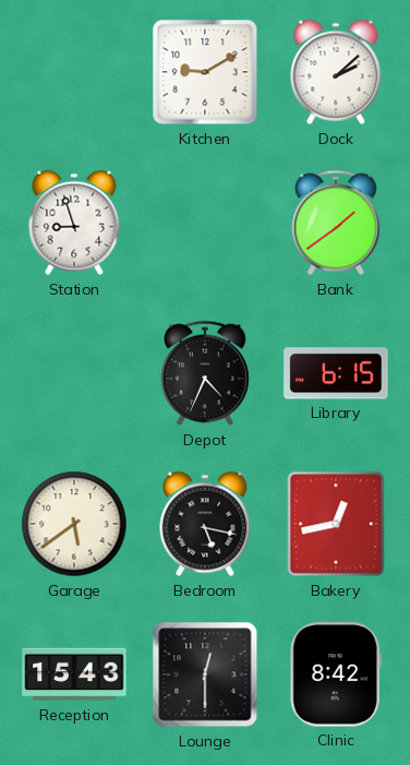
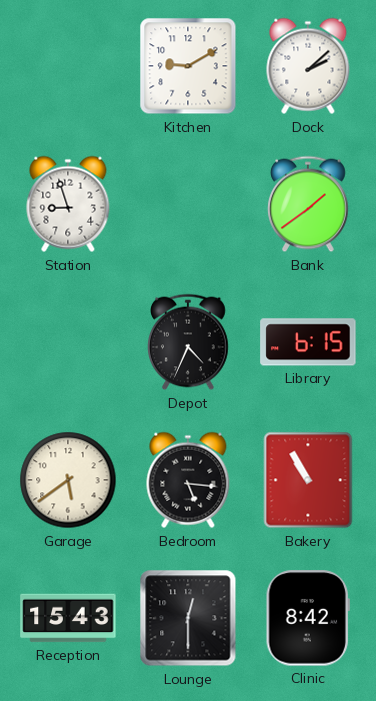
Bedroom: 5:17 -> 5:16
Bakery: 12:43 -> 10:55
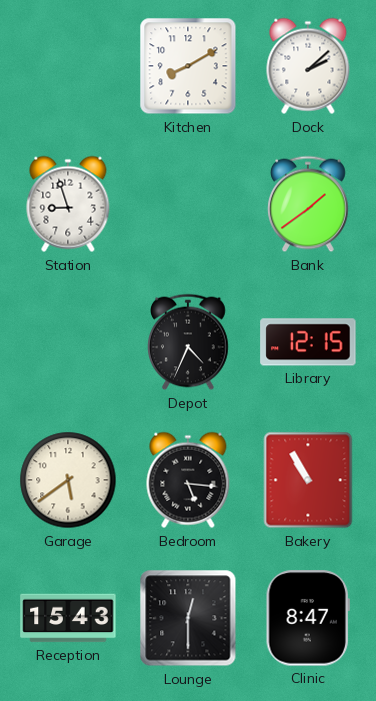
Kitchen: 9:10 -> 8:10
Library: 6:15 -> 12:15
Clinic: 8:42 -> 8:47
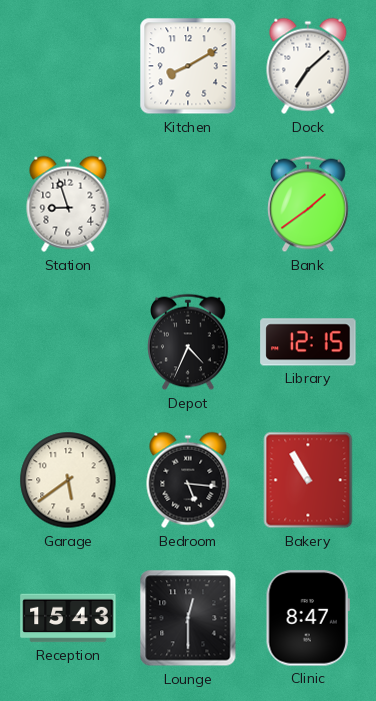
Dock: 2:08 -> 7:08
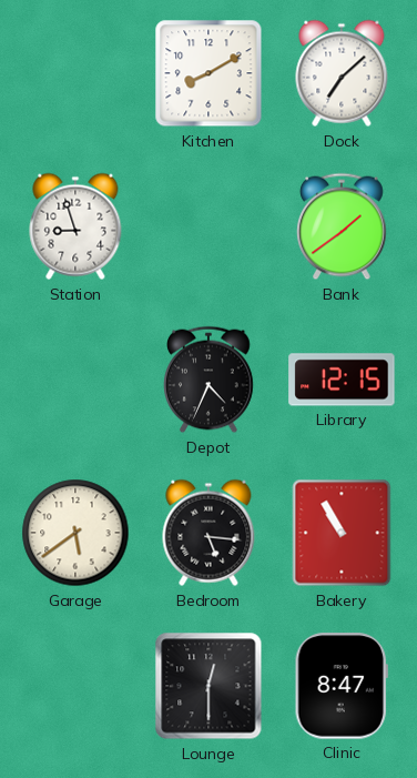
Reception: 15:43 -> none
